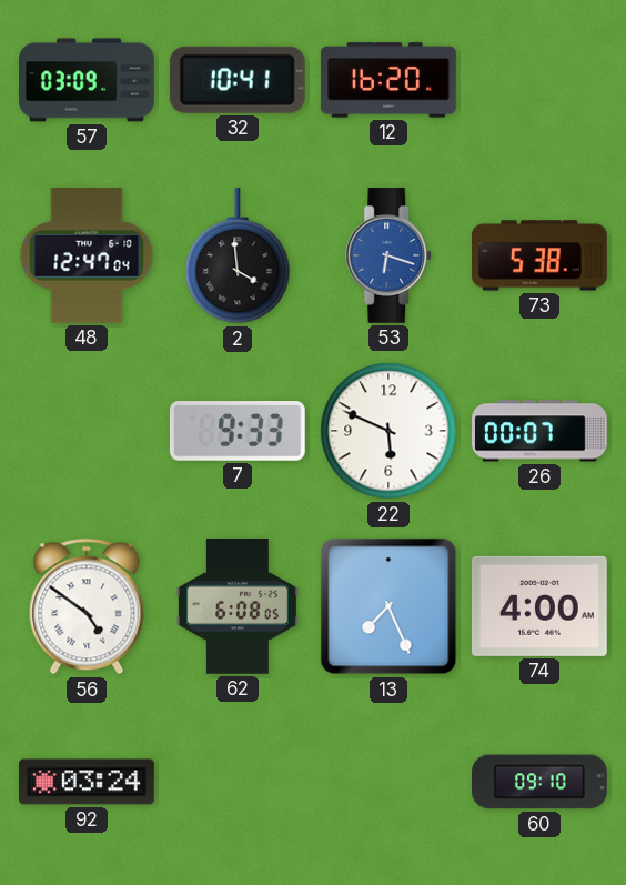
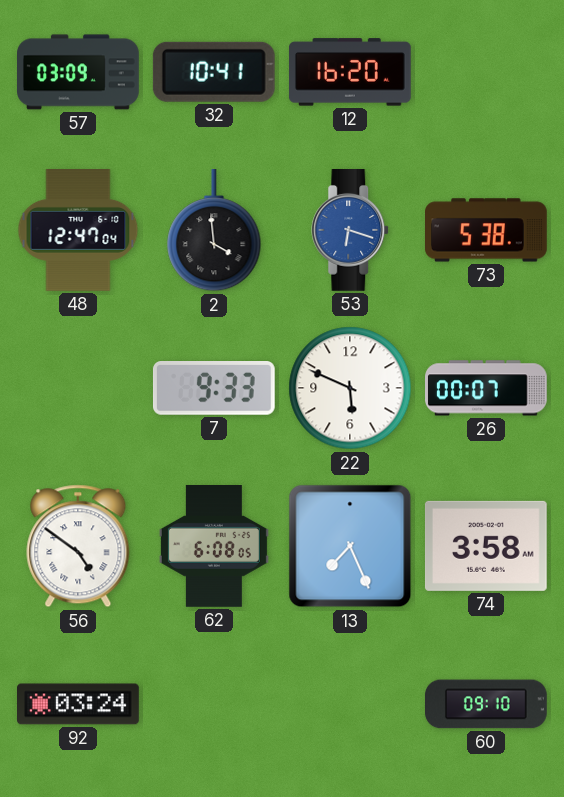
74: 4:00 -> 3:58
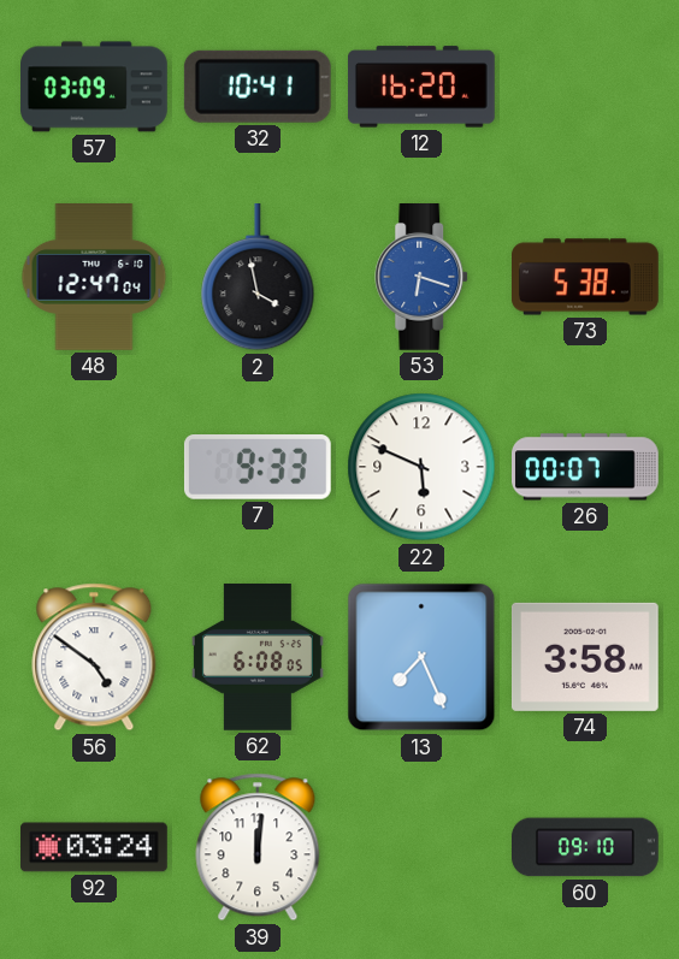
2: 3:59 -> 3:58
39: none -> 12:01
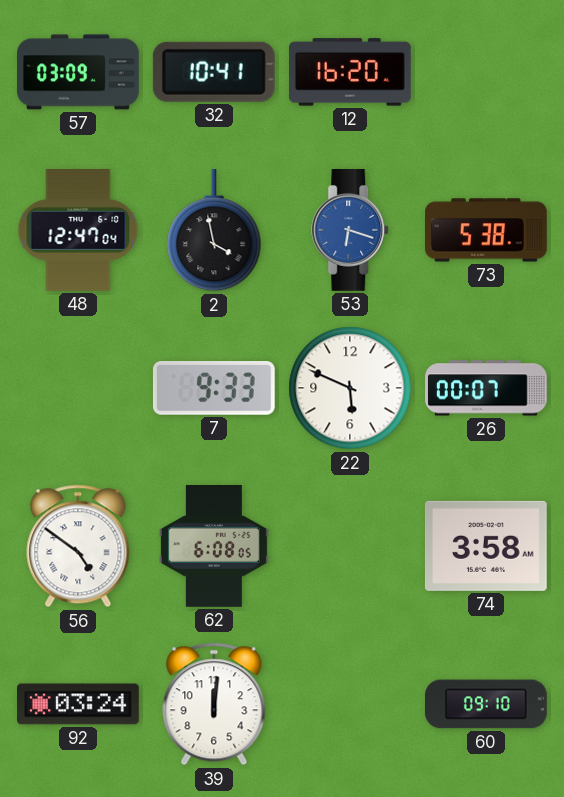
13: 7:26 -> none
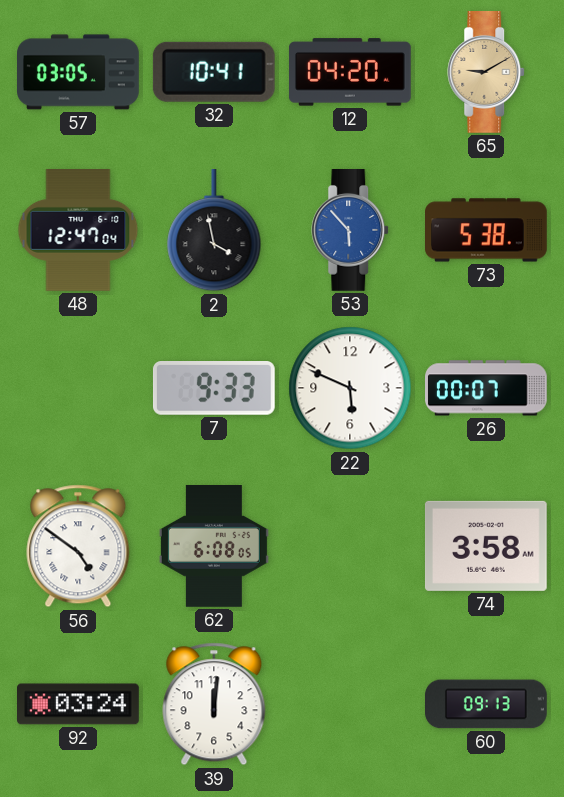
57: 03:09 -> 03:05
12: 16:20 -> 04:20
65: none -> 9:10
53: 6:18 -> 5:53
60: 09:10 -> 09:13
